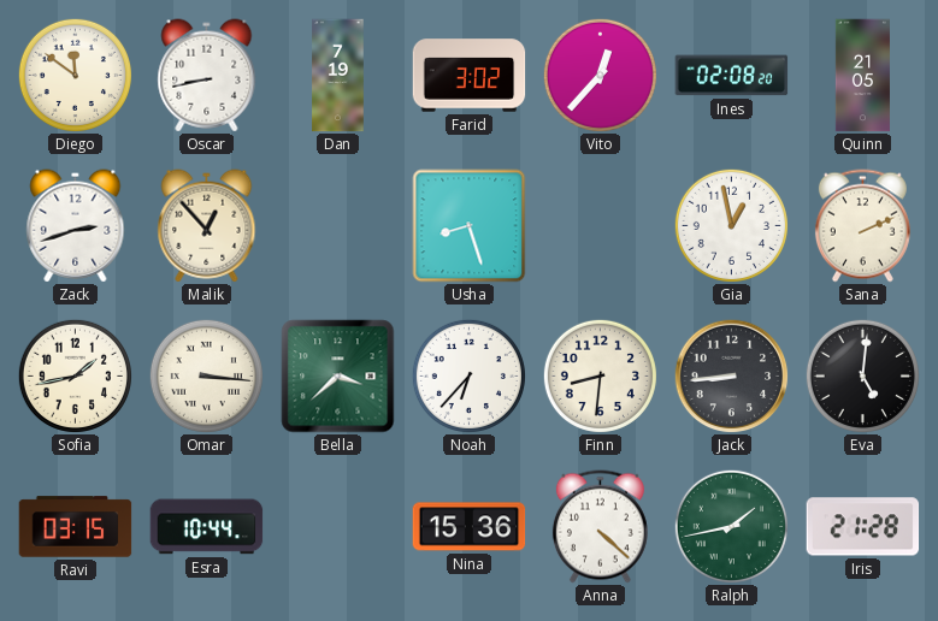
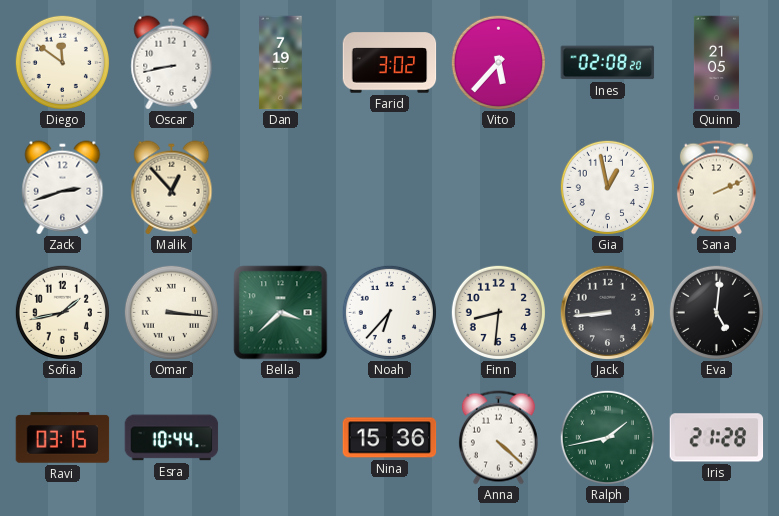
Vito: 12:37 -> 5:37
Usha: 8:27 -> none
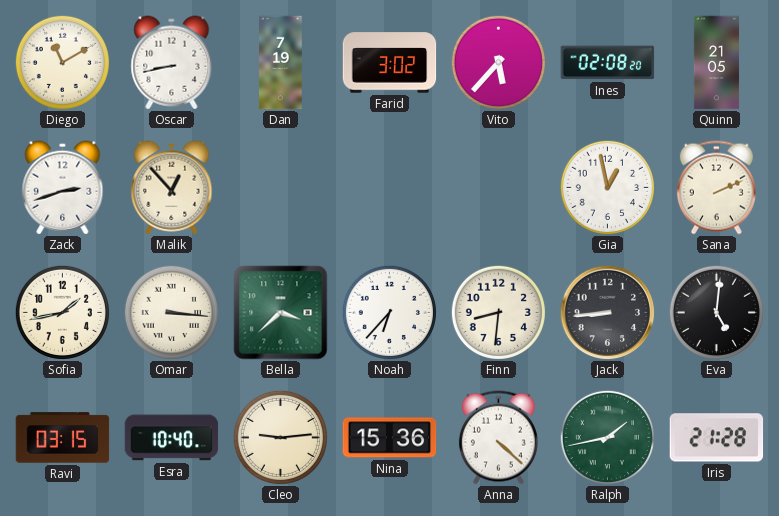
Diego: 11:51 -> 11:10
Esra: 10:44 -> 10:40
Cleo: none -> 9:14
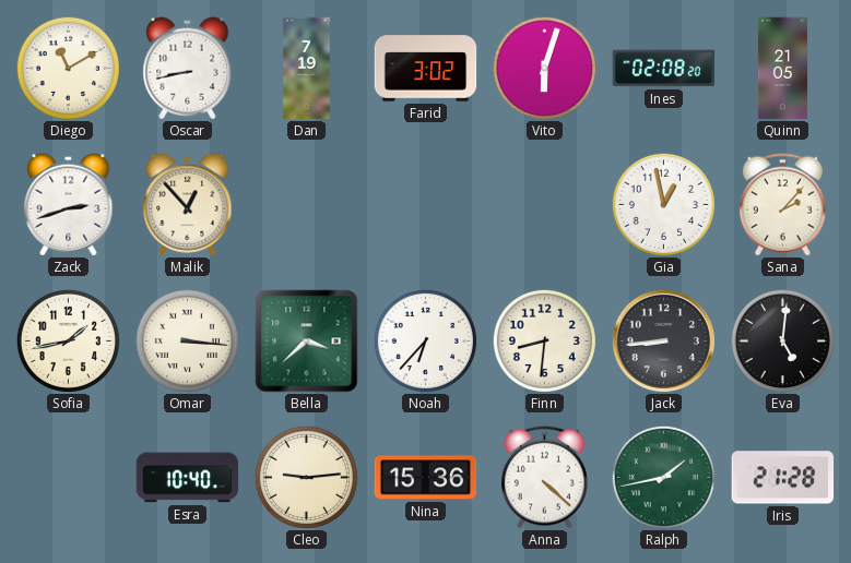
Vito: 5:37 -> 6:03
Sana: 2:11 -> 2:07
Ravi: 03:15 -> none
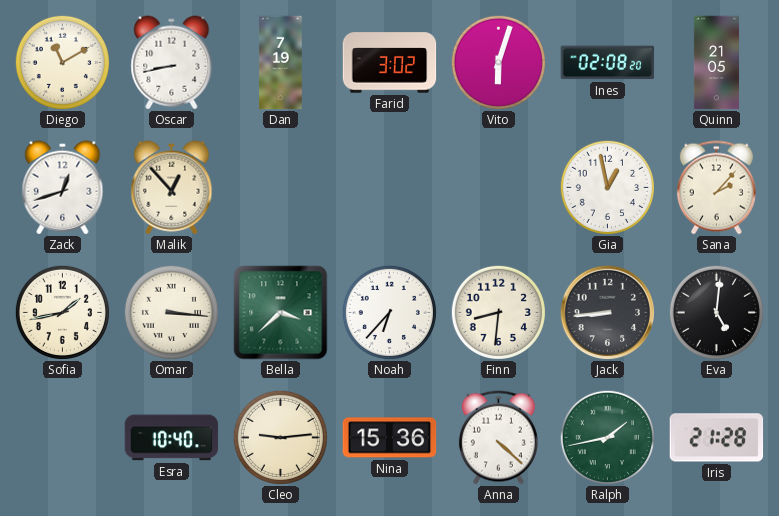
Zack: 2:42 -> 12:42
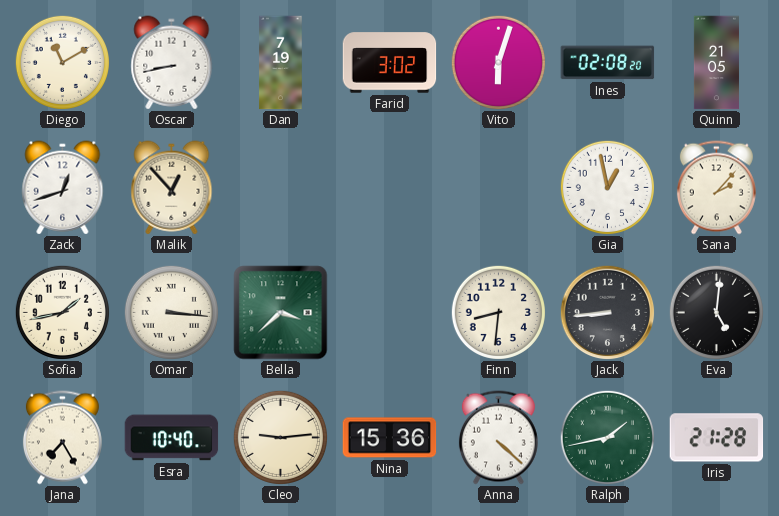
Noah: 6:37 -> none
Jana: none -> 7:25
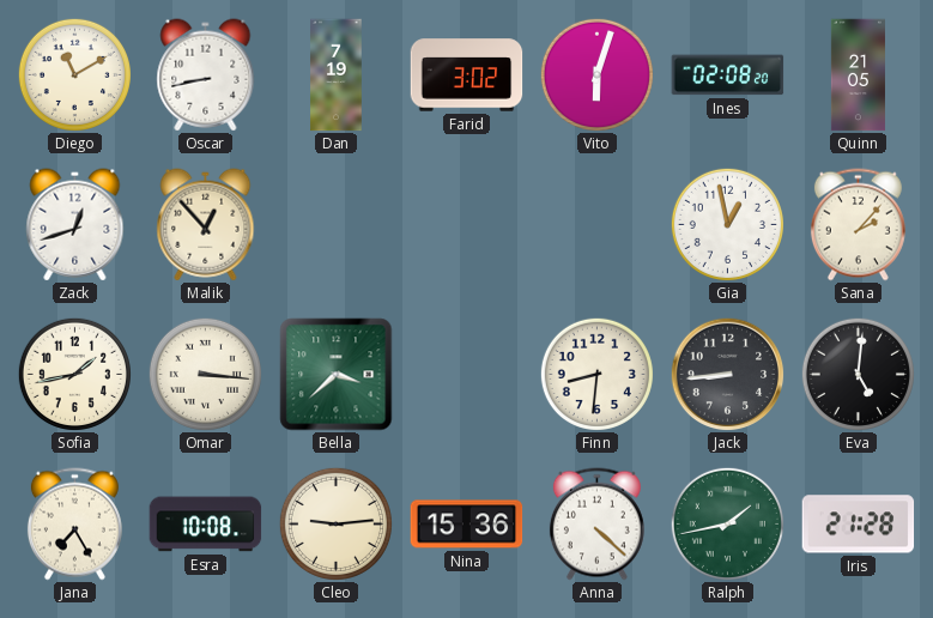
Esra: 10:40 -> 10:08
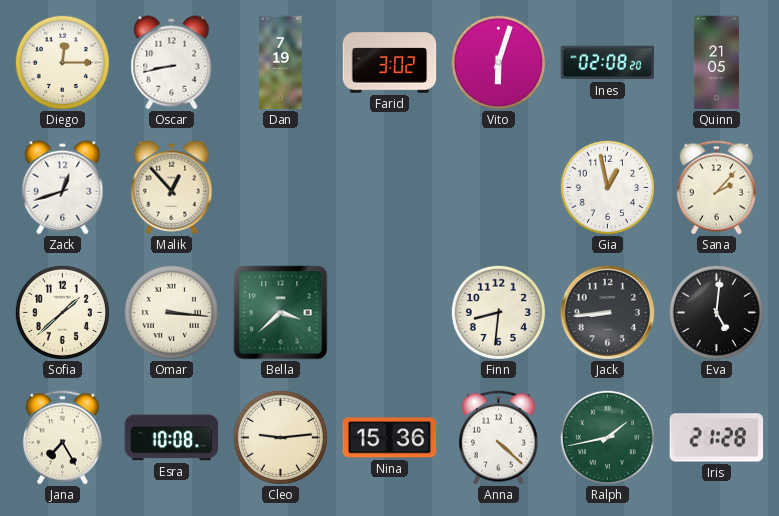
Diego: 11:10 -> 12:15
Sofia: 1:43 -> 1:38
